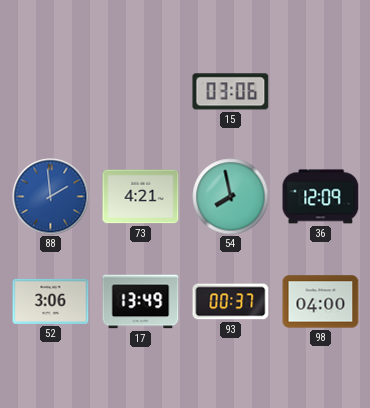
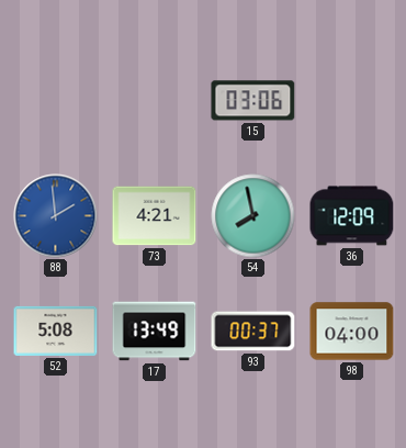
52: 3:06 -> 5:08
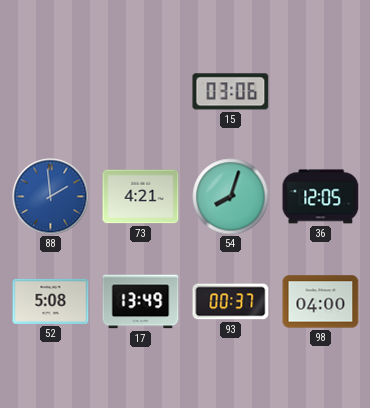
54: 7:58 -> 8:03
36: 12:09 -> 12:05
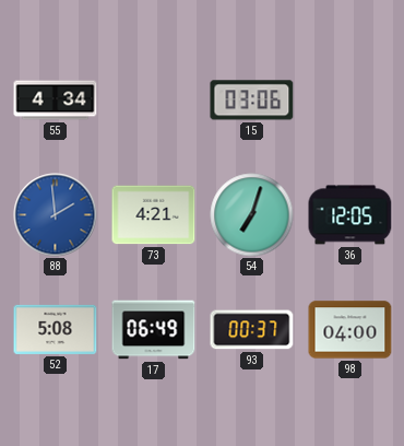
55: none -> 4:34
54: 8:03 -> 7:03
17: 13:49 -> 06:49
